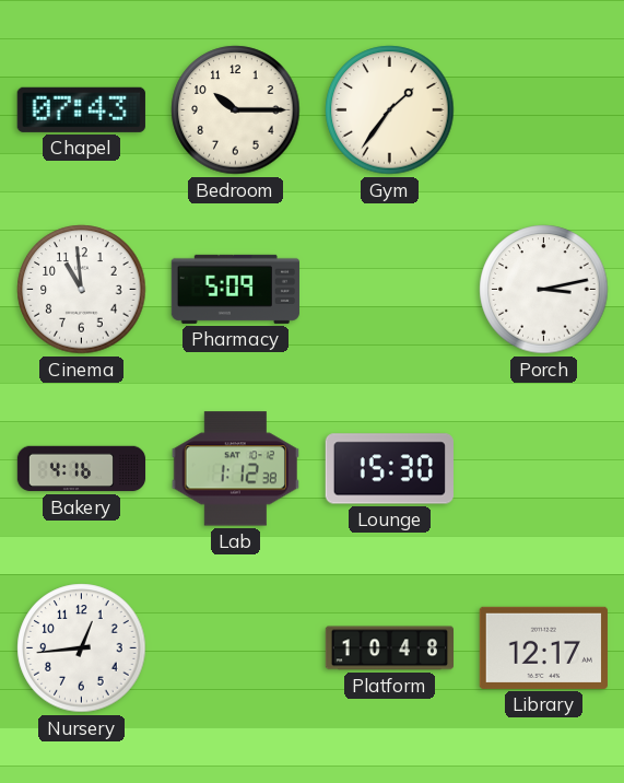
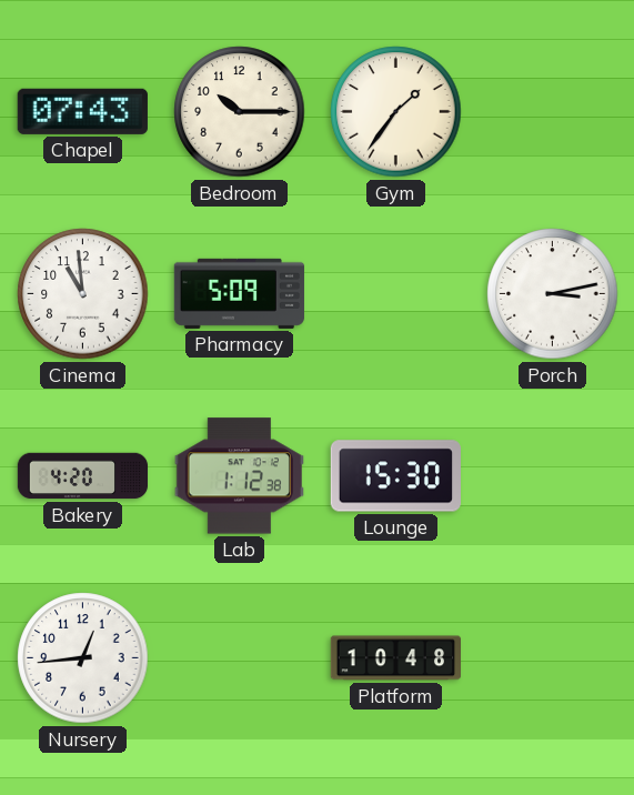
Bakery: 4:16 -> 4:20
Library: 12:17 -> none
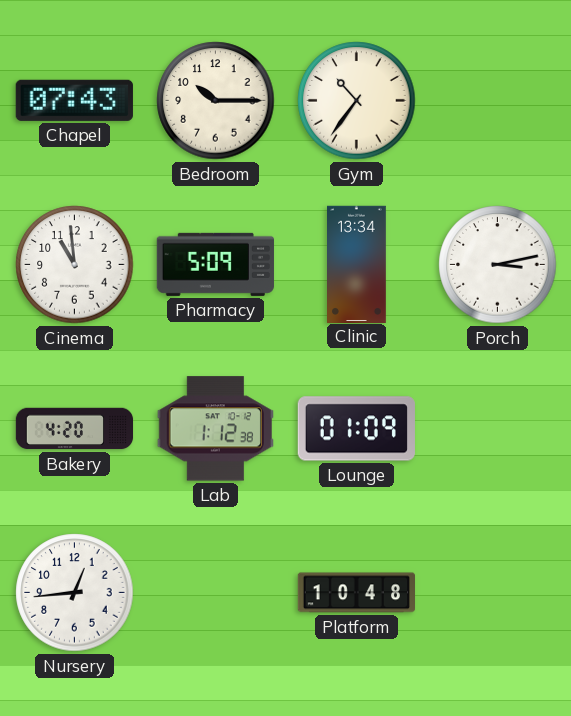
Gym: 1:36 -> 10:36
Clinic: none -> 13:34
Lounge: 15:30 -> 01:09
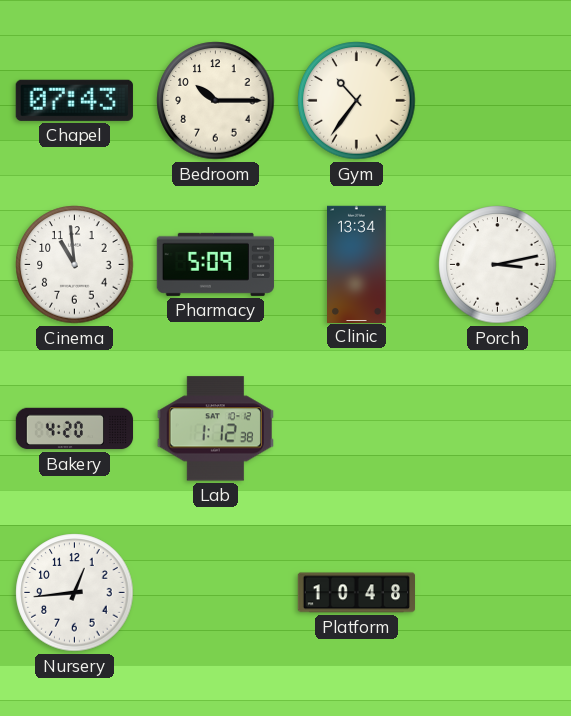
Lounge: 01:09 -> none
